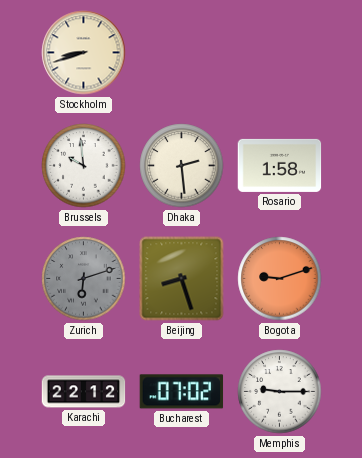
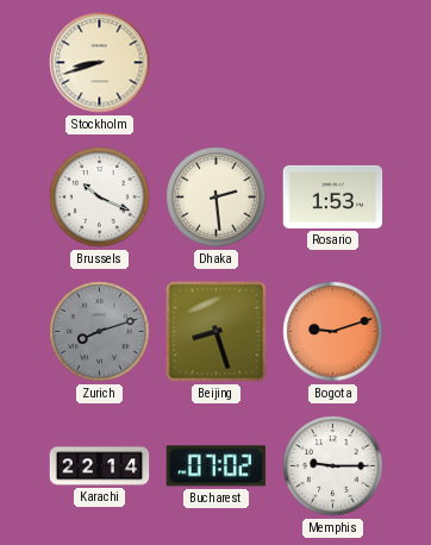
Brussels: 9:59 -> 10:19
Rosario: 1:58 -> 1:53
Zurich: 6:12 -> 8:12
Karachi: 22:12 -> 22:14
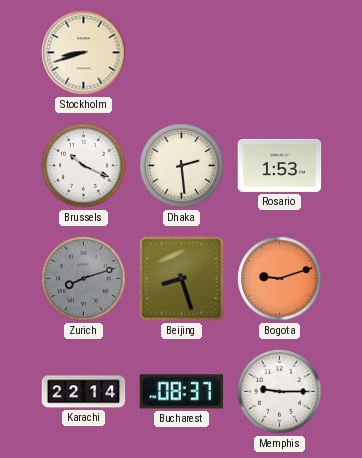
Bucharest: 07:02 -> 08:37
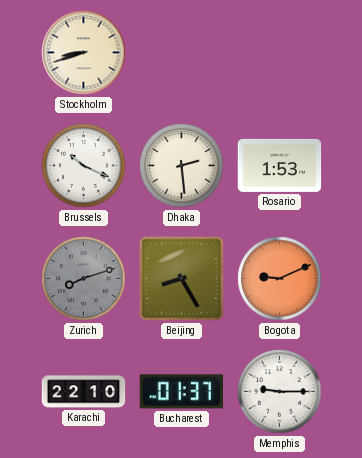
Beijing: 8:27 -> 8:25
Bogota: 9:12 -> 9:11
Karachi: 22:14 -> 22:10
Bucharest: 08:37 -> 01:37
